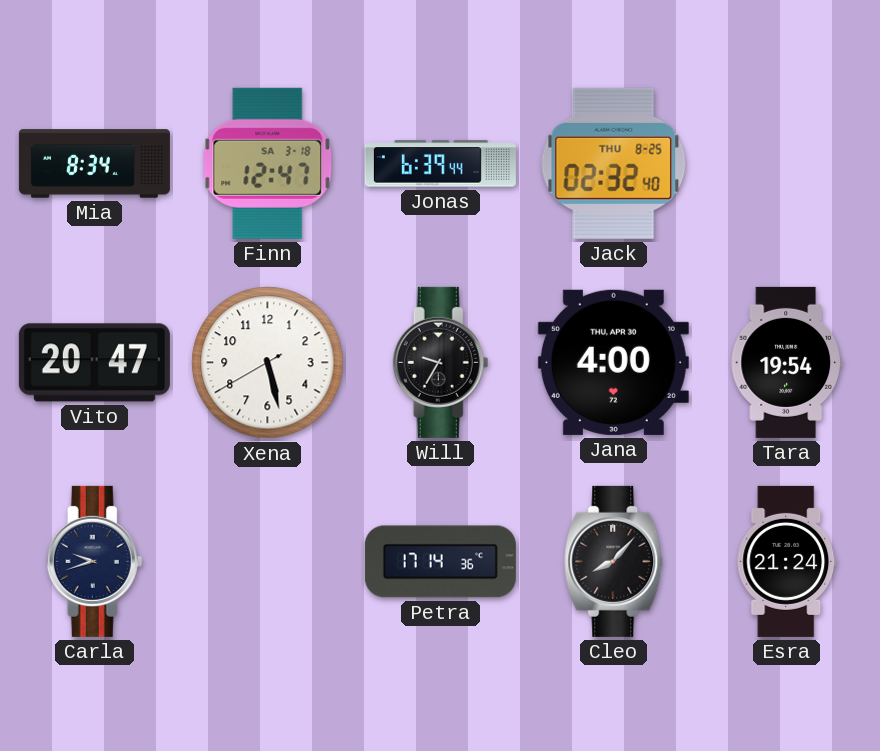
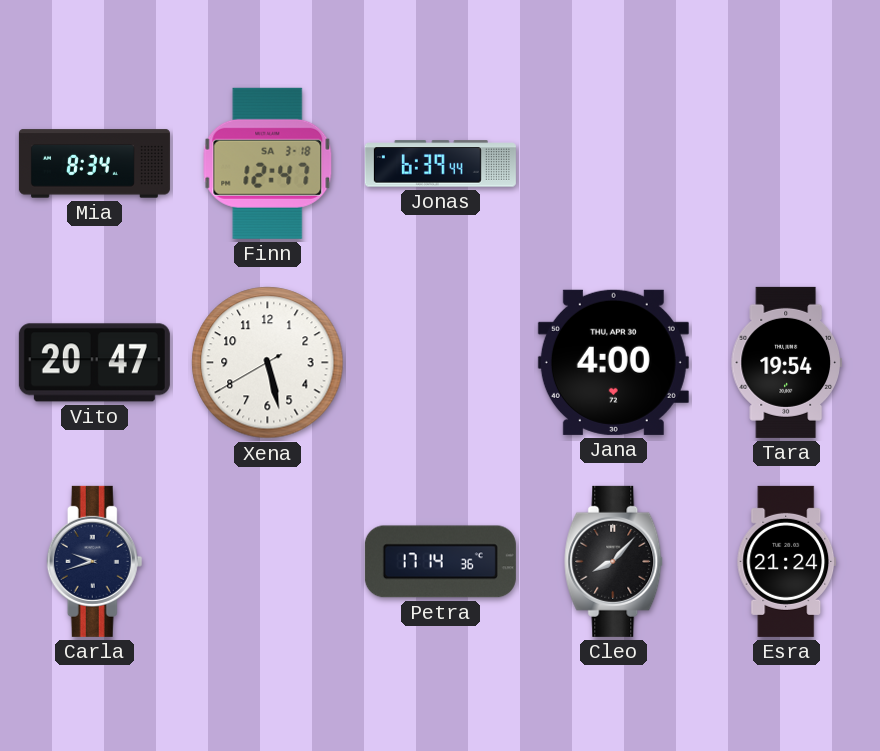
Jack: 02:32 -> none
Will: 9:35 -> none
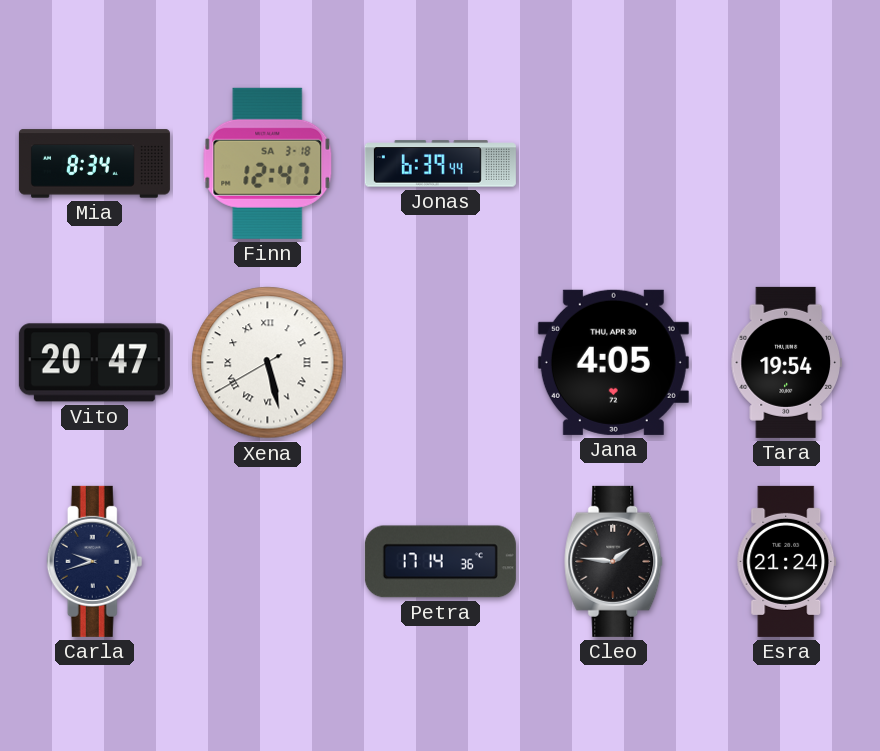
Xena numerals: Arabic -> Roman
Jana: 4:00 -> 4:05
Cleo: 8:07 -> 1:46
